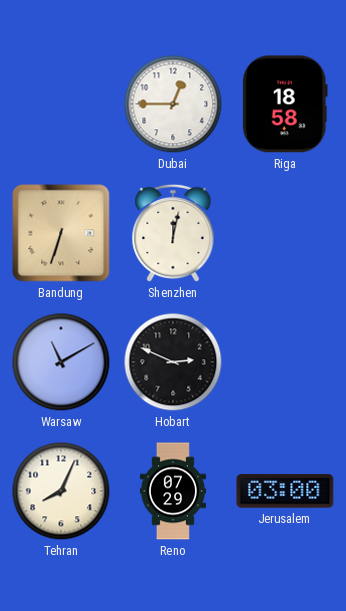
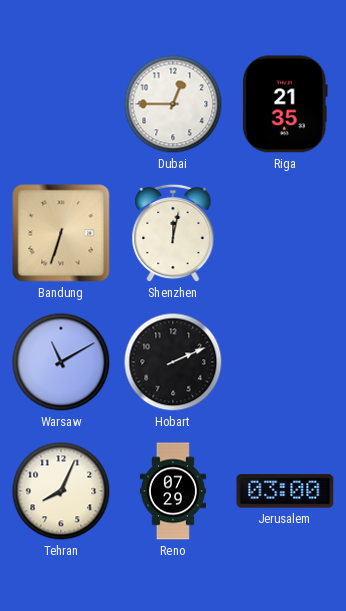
Riga: 18:58 -> 21:35
Hobart: 2:49 -> 2:11
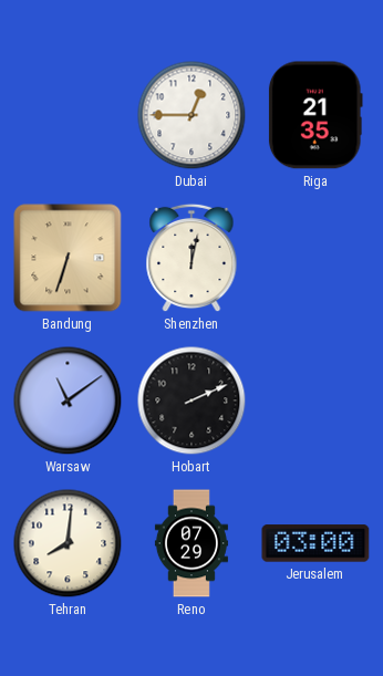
Warsaw: 11:10 -> 11:09
Tehran: 8:04 -> 8:01
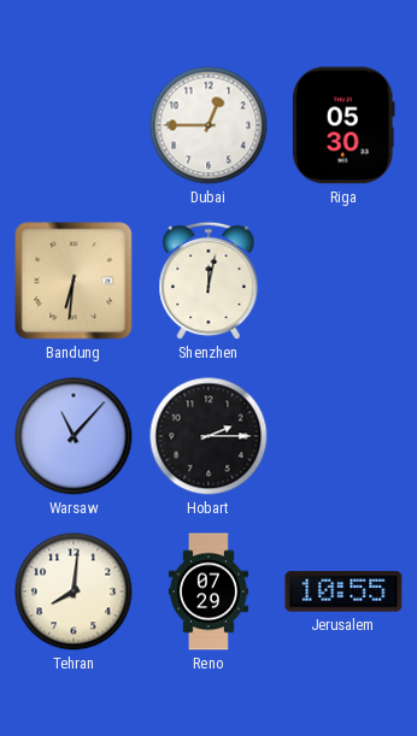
Riga: 21:35 -> 05:30
Bandung: 6:33 -> 6:31
Warsaw: 11:09 -> 11:07
Hobart: 2:11 -> 2:15
Jerusalem: 03:00 -> 10:55
